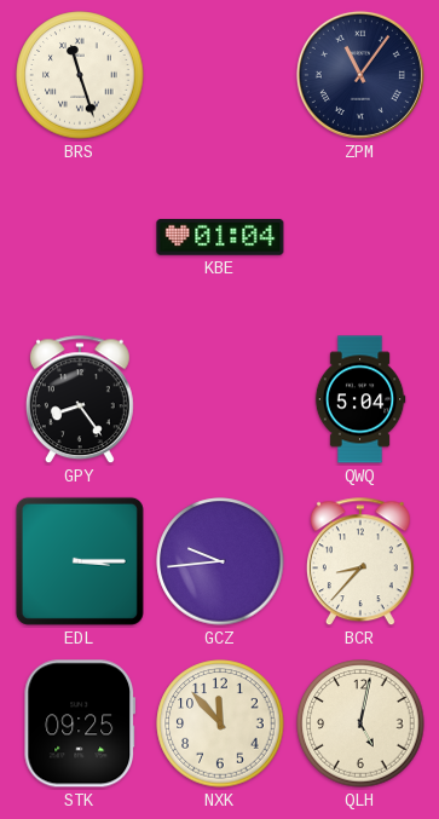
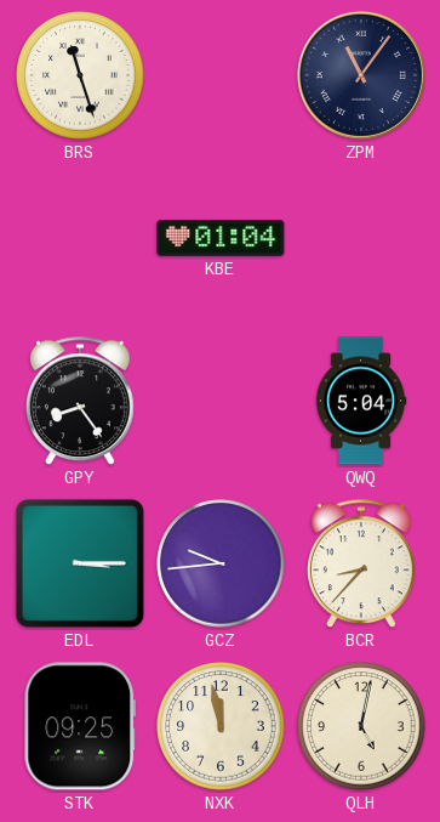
NXK: 11:53 -> 11:58
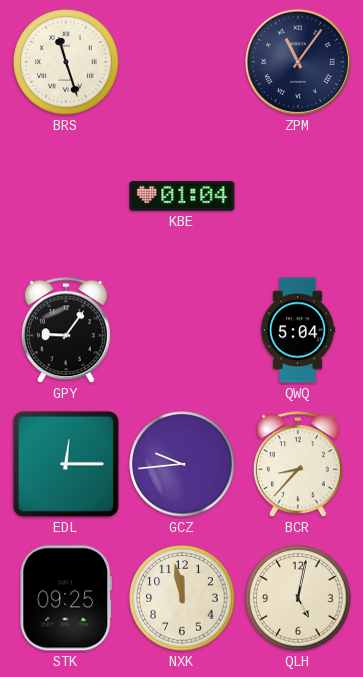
GPY: 8:24 -> 9:06
EDL: 3:15 -> 12:15
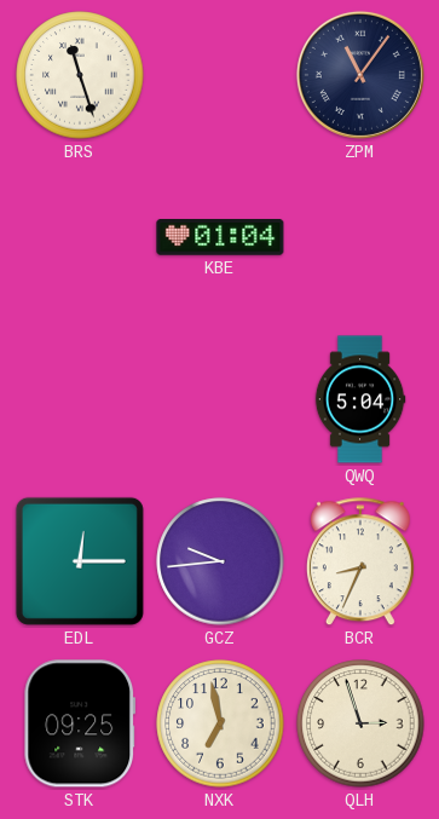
GPY: 9:06 -> none
BCR: 8:37 -> 8:34
NXK: 11:58 -> 6:58
QLH: 5:02 -> 2:57
